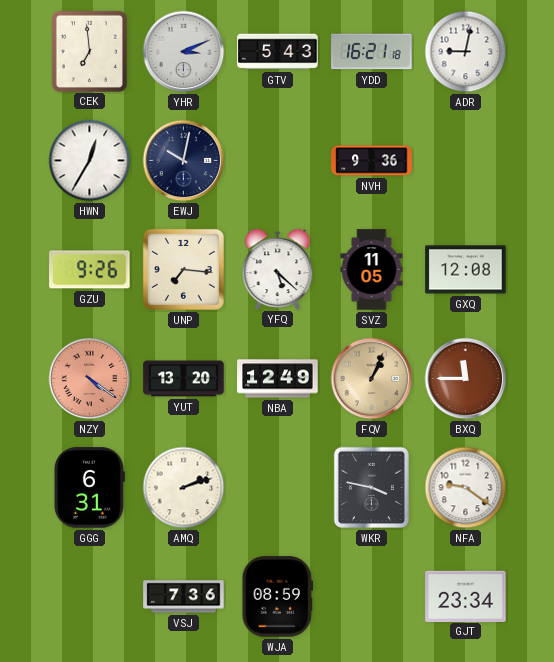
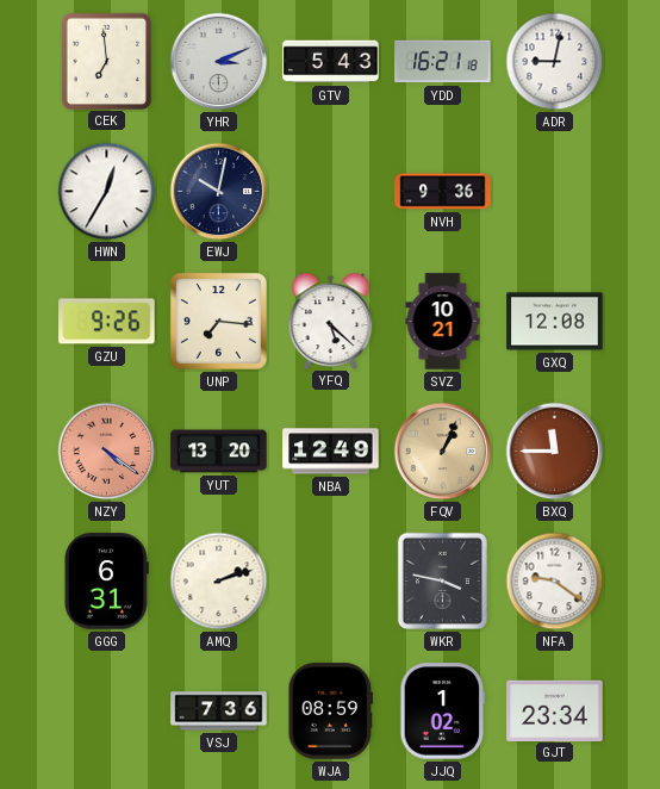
SVZ: 11:05 -> 10:21
JJQ: none -> 1:02
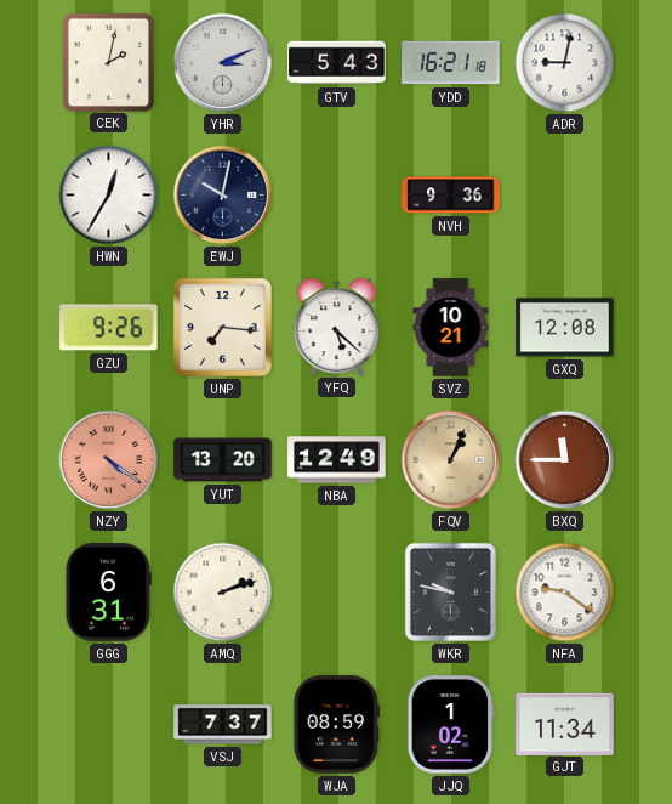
CEK: 6:59 -> 2:02
WKR: 3:47 -> 9:47
VSJ: 7:36 -> 7:37
GJT: 23:34 -> 11:34
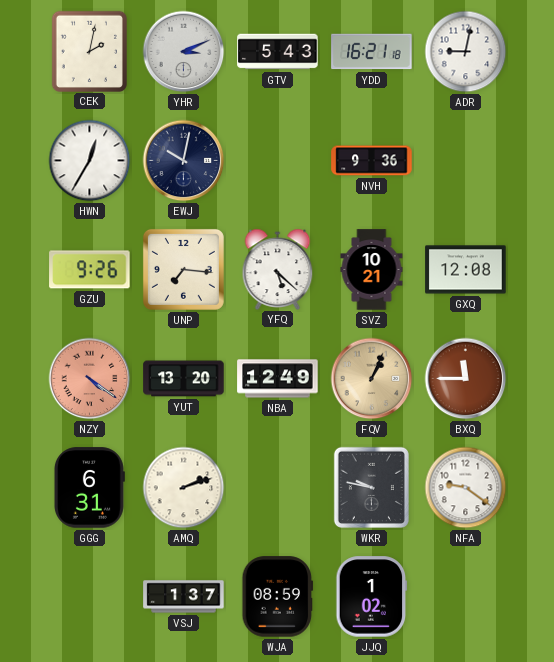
VSJ: 7:37 -> 1:37
GJT: 11:34 -> none
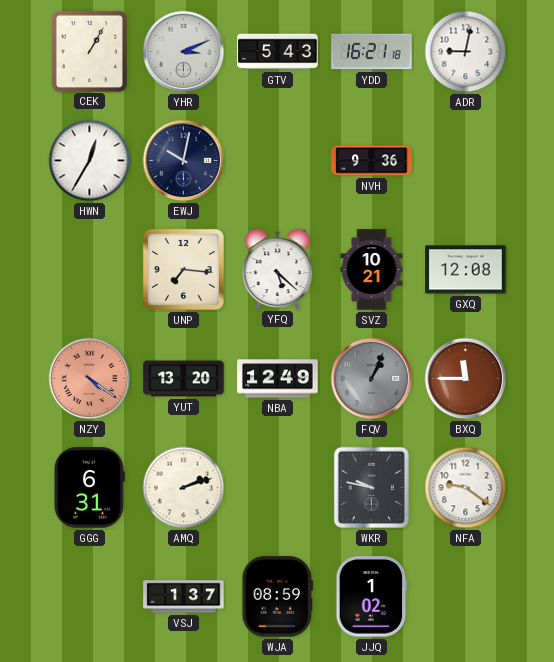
CEK: 2:02 -> 1:05
GZU: 9:26 -> none
FQV dial: champagne -> grey
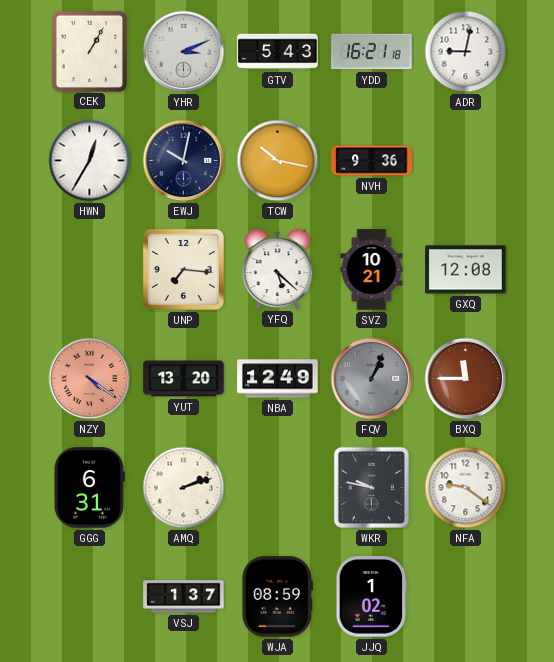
TCW: none -> 10:17
